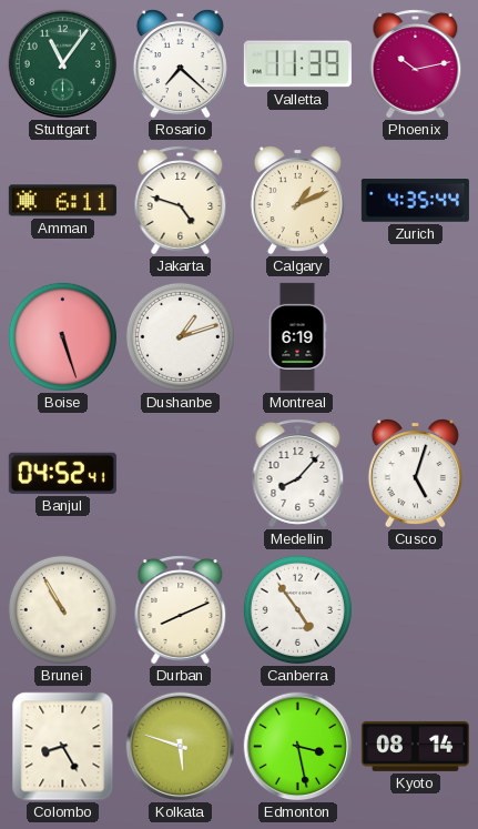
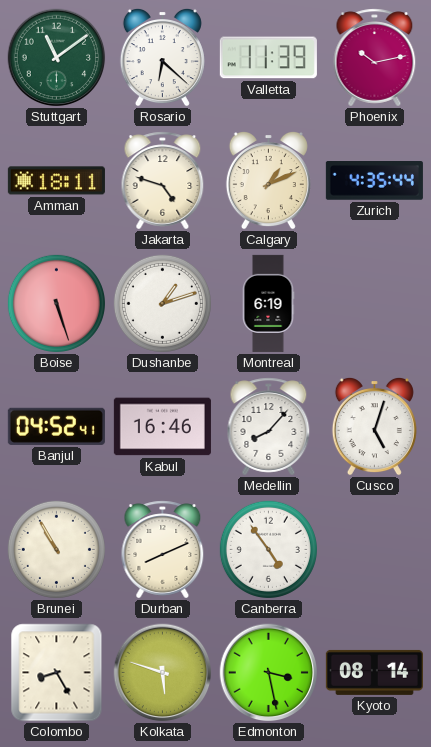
Stuttgart: 11:06 -> 11:09
Rosario: 7:22 -> 6:22
Amman: 6:11 -> 18:11
Kabul: none -> 16:46
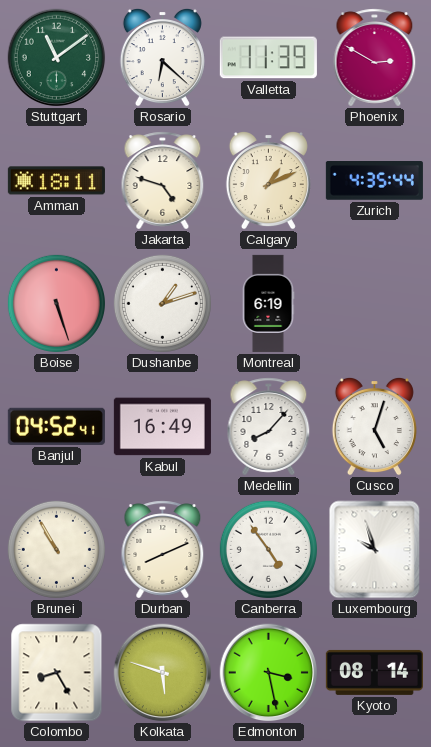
Phoenix: 10:13 -> 2:50
Kabul: 16:46 -> 16:49
Luxembourg: none -> 9:57
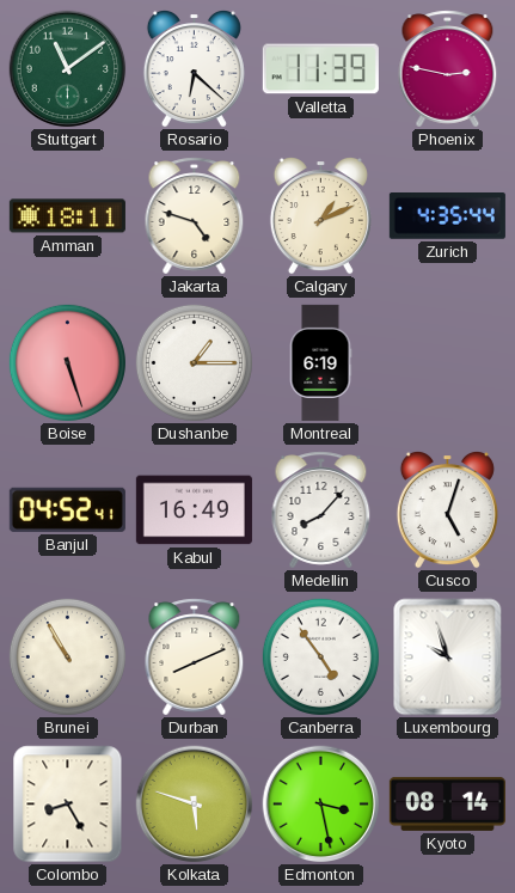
Phoenix: 2:50 -> 2:47
Dushanbe: 1:12 -> 1:15
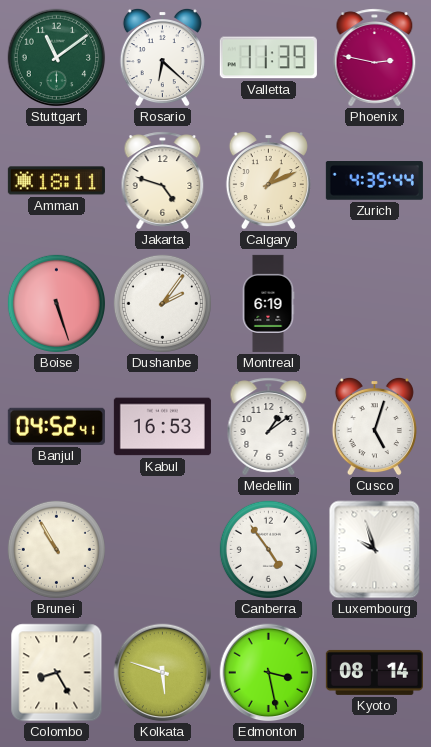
Dushanbe: 1:15 -> 2:06
Kabul: 16:49 -> 16:53
Medellin: 8:07 -> 1:09
Durban: 8:11 -> none
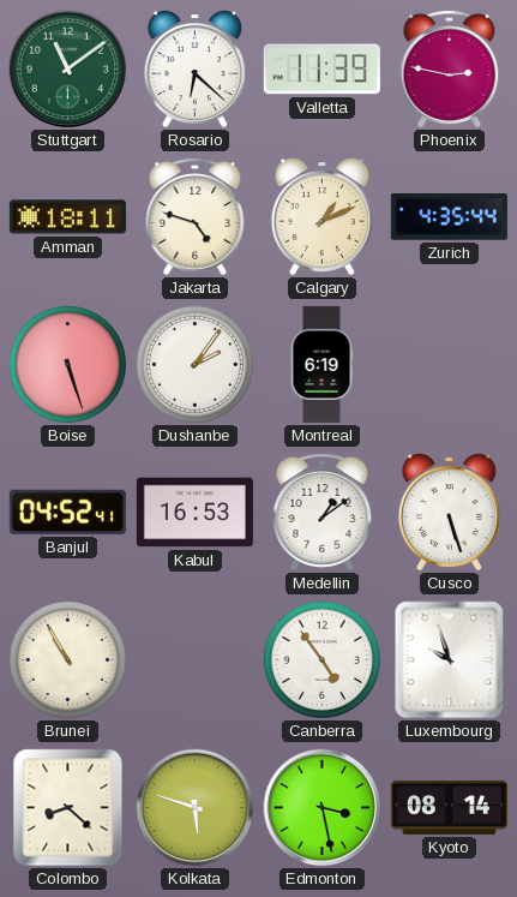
Cusco: 5:03 -> 5:27
Colombo: 8:25 -> 8:22
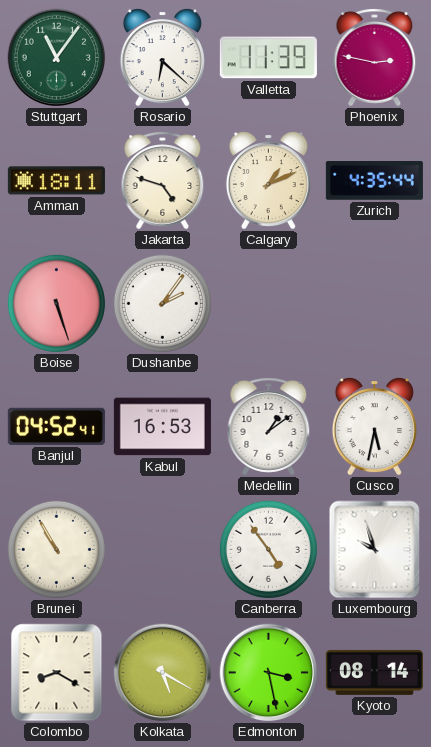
Stuttgart: 11:09 -> 11:06
Montreal: 6:19 -> none
Cusco: 5:27 -> 5:32
Colombo: 8:22 -> 8:20
Kolkata: 5:48 -> 5:20
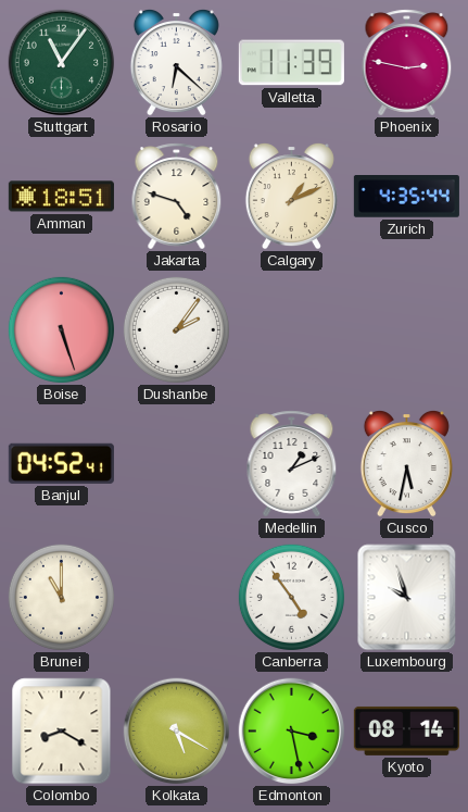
Amman: 18:11 -> 18:51
Kabul: 16:53 -> none
Medellin: 1:09 -> 1:11
Brunei: 10:55 -> 11:00
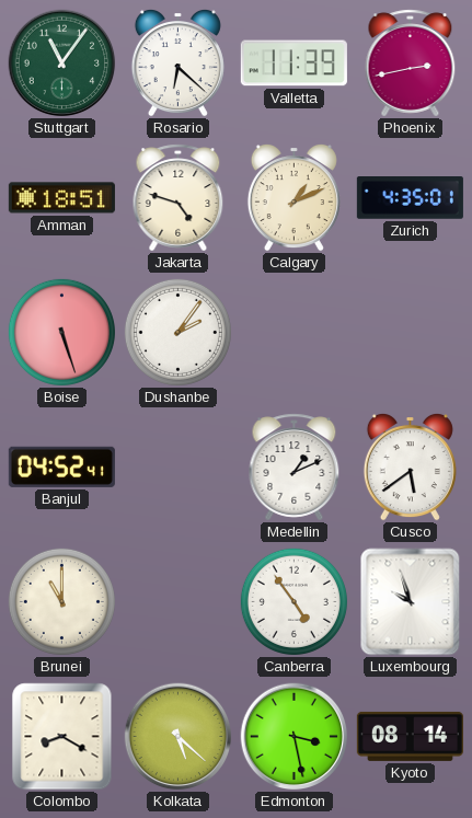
Phoenix: 2:47 -> 2:43
Zurich: 4:35:44 -> 4:35:01
Cusco: 5:32 -> 5:39
Kolkata: 5:20 -> 5:22
